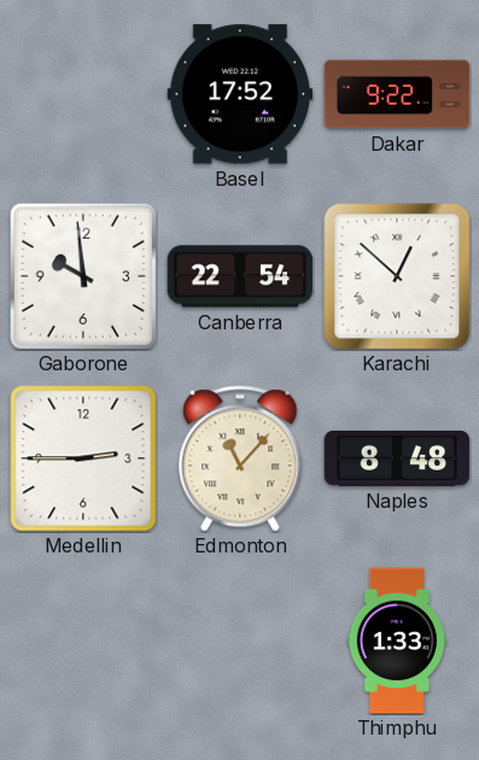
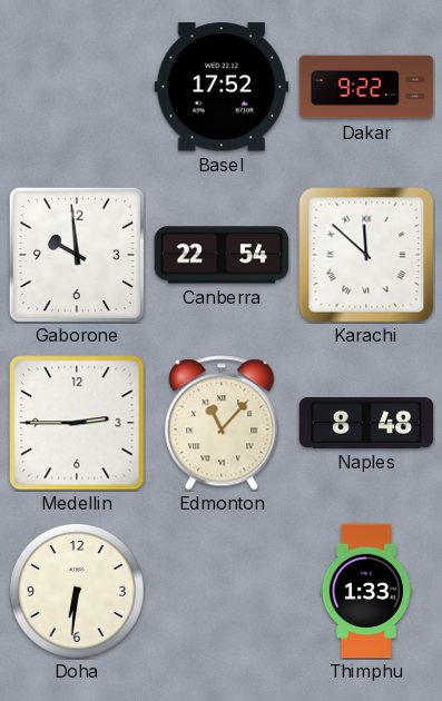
Karachi: 12:52 -> 11:52
Doha: none -> 6:31
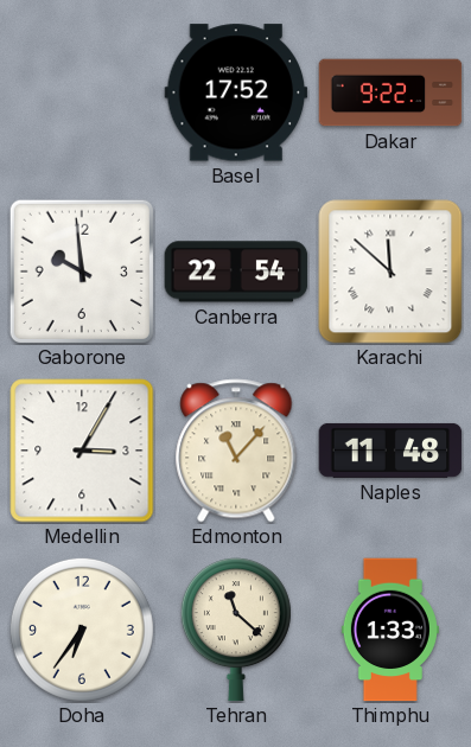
Medellin: 2:45 -> 3:05
Naples: 8:48 -> 11:48
Doha: 6:31 -> 6:36
Tehran: none -> 11:22
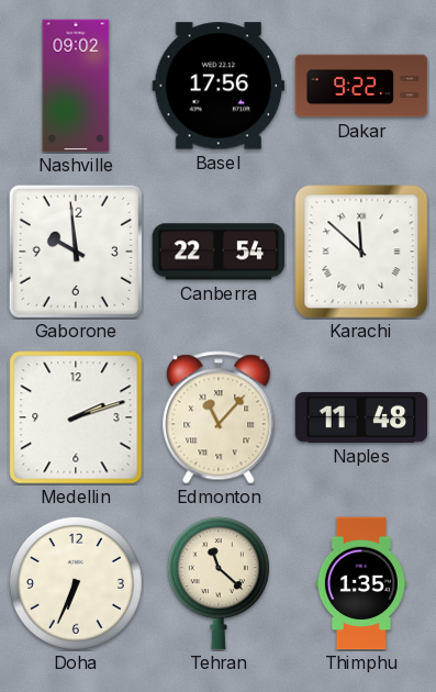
Nashville: none -> 09:02
Basel: 17:52 -> 17:56
Medellin: 3:05 -> 2:12
Doha: 6:36 -> 6:34
Thimphu: 1:33 -> 1:35
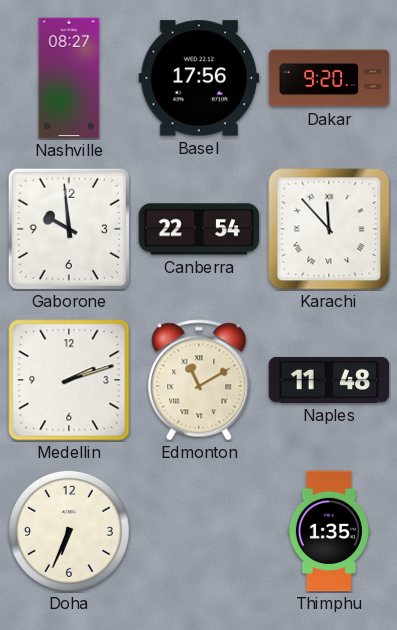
Nashville: 09:02 -> 08:27
Dakar: 9:22 -> 9:20
Karachi: 11:52 -> 11:53
Edmonton: 11:07 -> 11:10
Tehran: 11:22 -> none
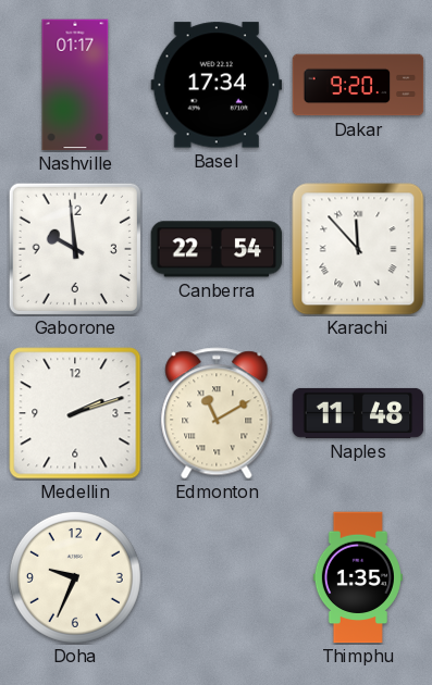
Nashville: 08:27 -> 01:17
Basel: 17:56 -> 17:34
Doha: 6:34 -> 9:34
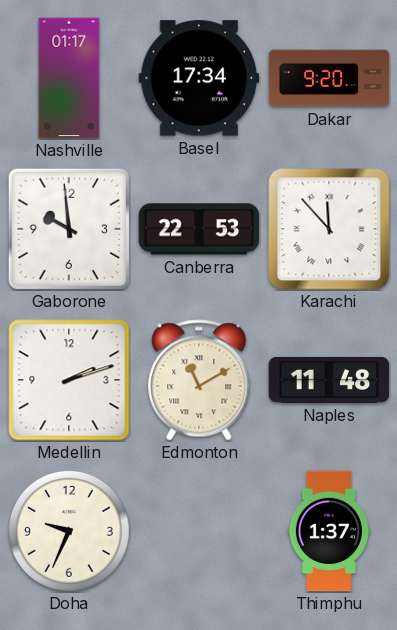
Canberra: 22:54 -> 22:53
Thimphu: 1:35 -> 1:37
